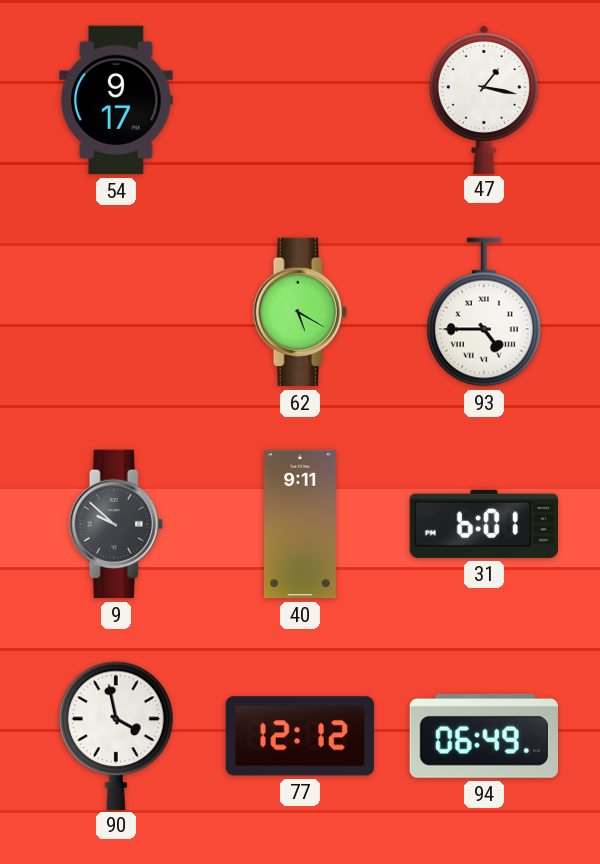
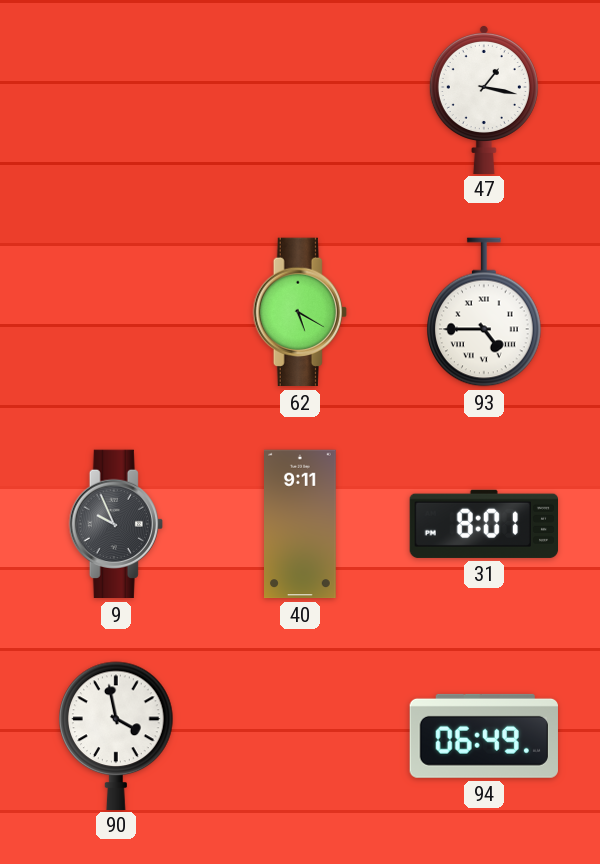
54: 9:17 -> none
9: 9:52 -> 9:56
31: 6:01 -> 8:01
77: 12:12 -> none
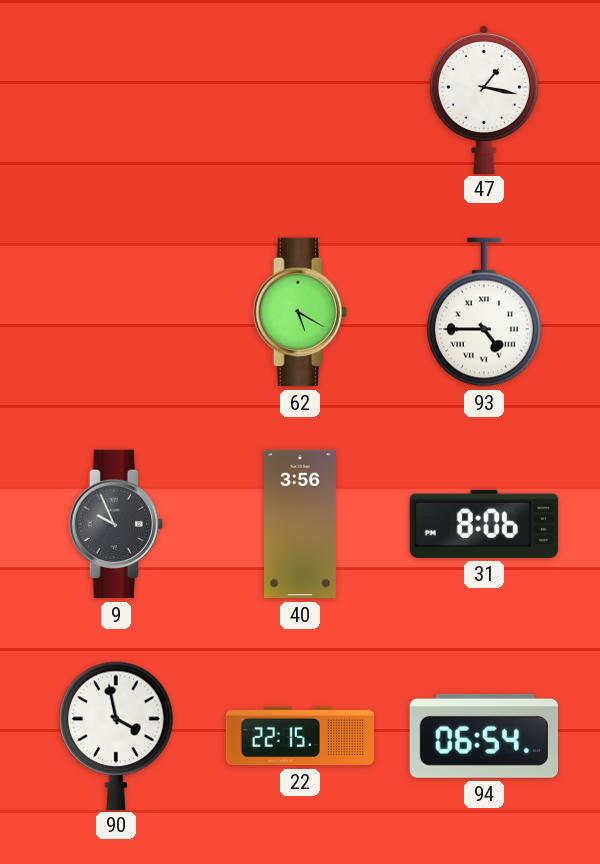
40: 9:11 -> 3:56
31: 8:01 -> 8:06
22: none -> 22:15
94: 06:49 -> 06:54
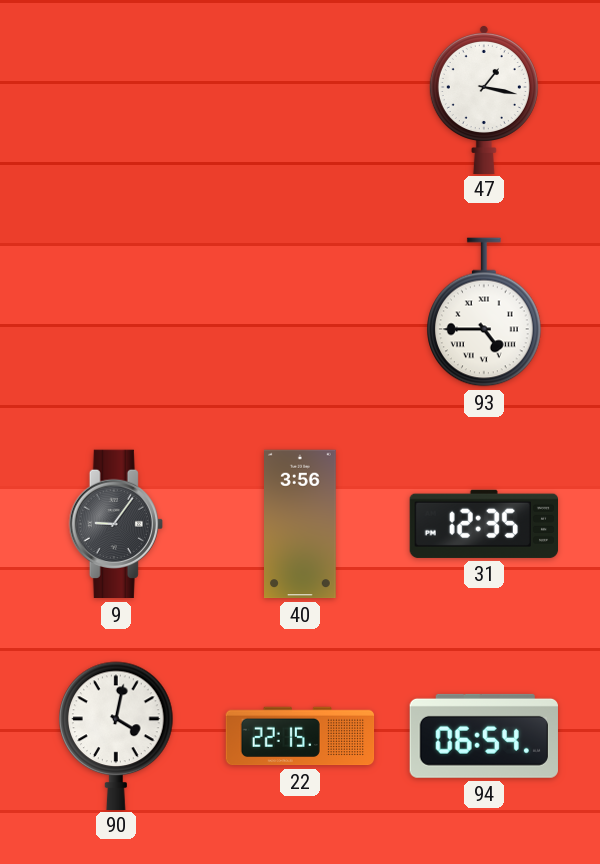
62: 5:20 -> none
9: 9:56 -> 9:06
31: 8:06 -> 12:35
90: 3:58 -> 4:02
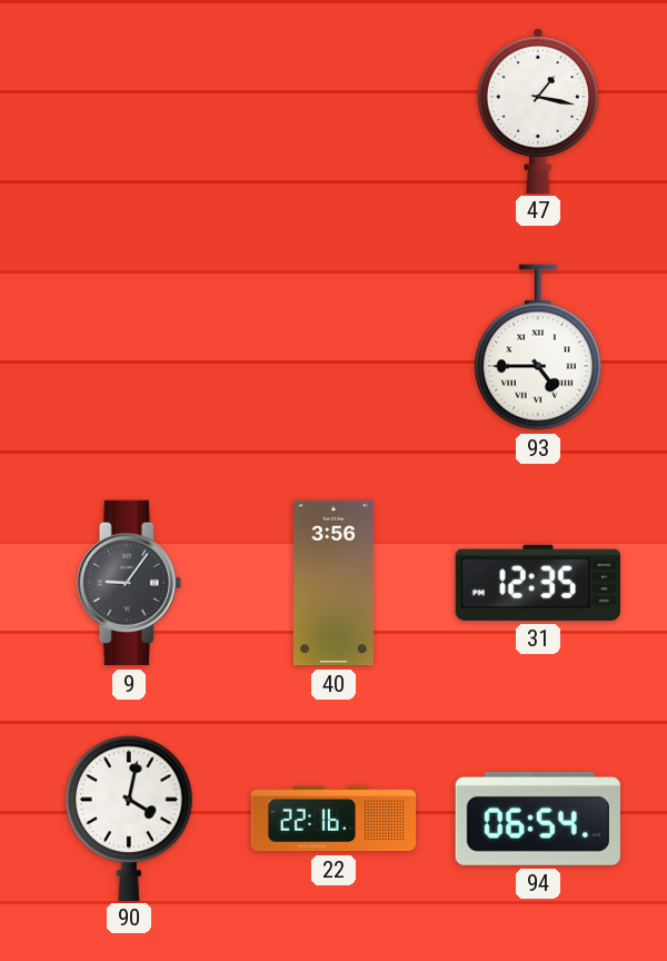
22: 22:15 -> 22:16
